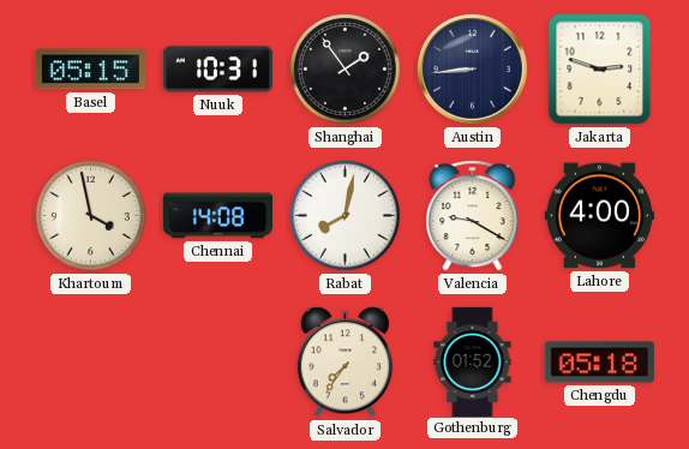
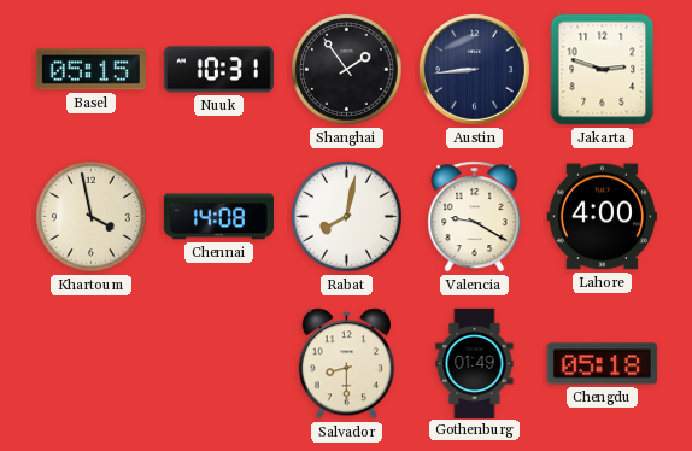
Salvador: 7:36 -> 8:30
Gothenburg: 01:52 -> 01:49
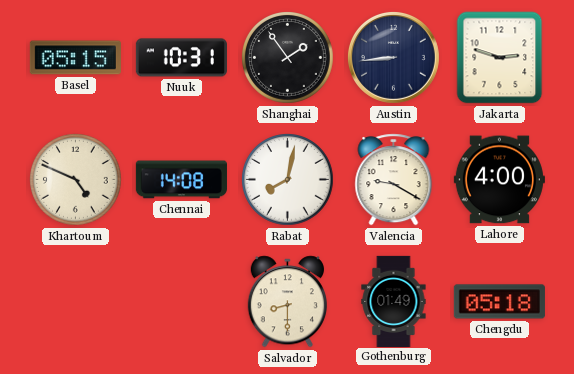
Khartoum: 3:58 -> 4:49
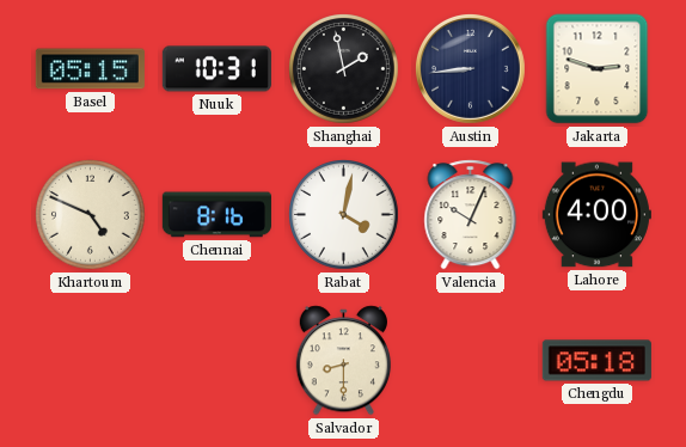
Shanghai: 1:54 -> 1:58
Chennai: 14:08 -> 8:16
Rabat: 8:02 -> 4:02
Valencia: 9:20 -> 10:04
Gothenburg: 01:49 -> none
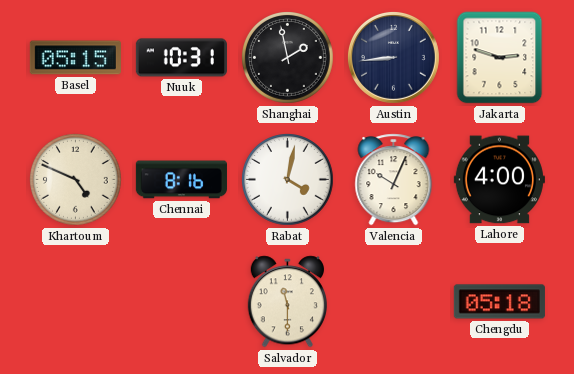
Salvador: 8:30 -> 11:30
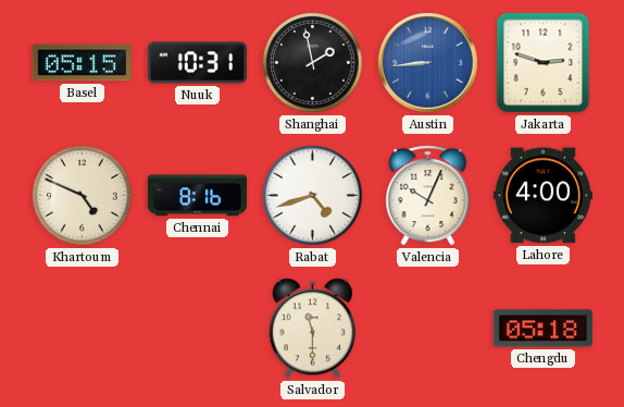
Austin dial: navy -> blue
Rabat: 4:02 -> 4:42
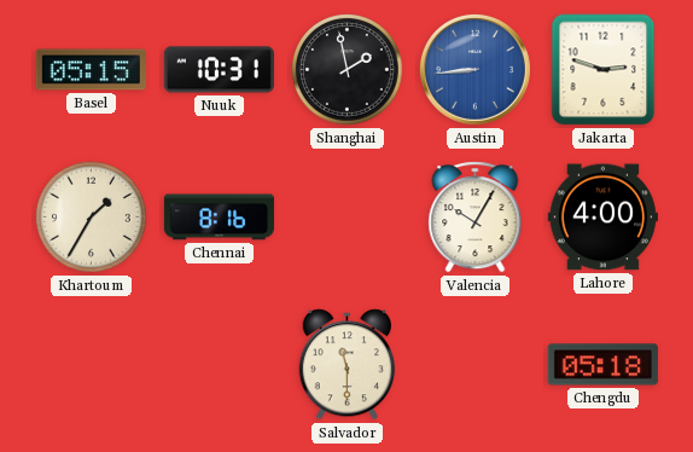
Khartoum: 4:49 -> 1:35
Rabat: 4:42 -> none
Valencia: 10:04 -> 10:05
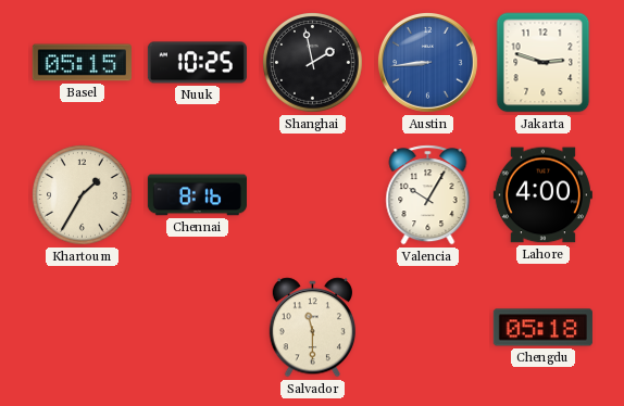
Nuuk: 10:31 -> 10:25
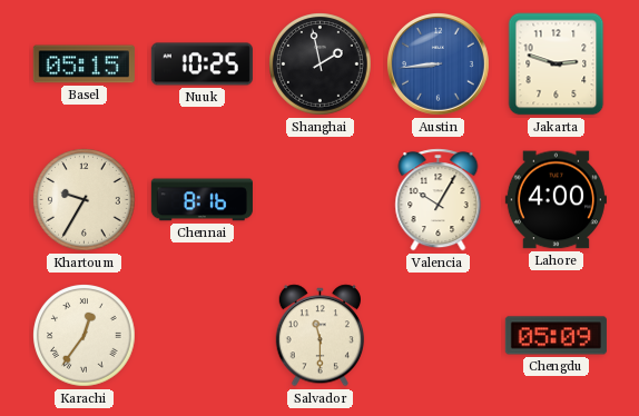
Khartoum: 1:35 -> 9:35
Karachi: none -> 12:36
Chengdu: 05:18 -> 05:09
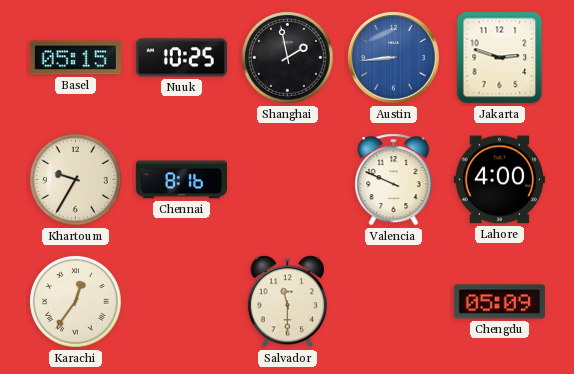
Valencia: 10:05 -> 9:49
